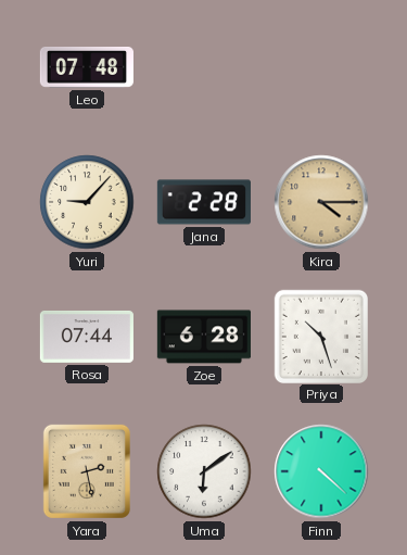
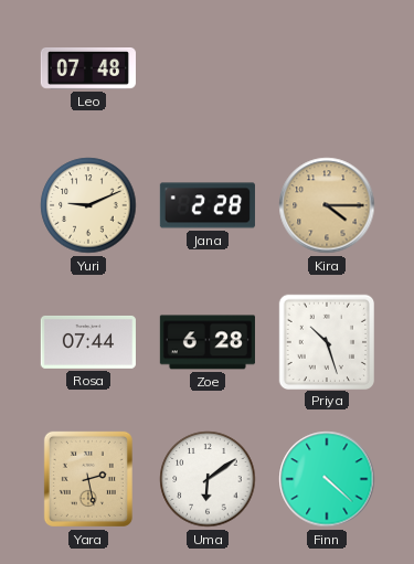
Yuri: 9:07 -> 9:11
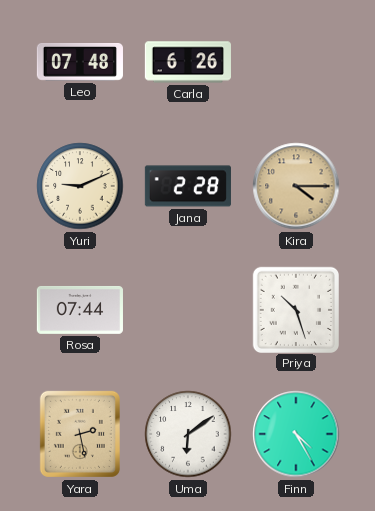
Carla: none -> 6:26
Zoe: 6:28 -> none
Finn: 4:22 -> 4:25
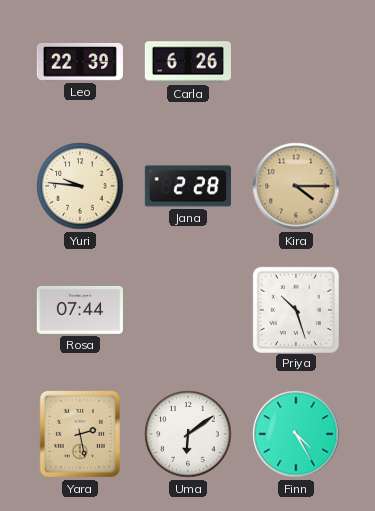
Leo: 07:48 -> 22:39
Yuri: 9:11 -> 9:46
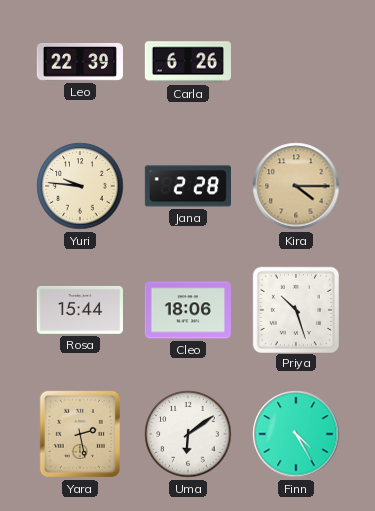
Rosa: 07:44 -> 15:44
Cleo: none -> 18:06
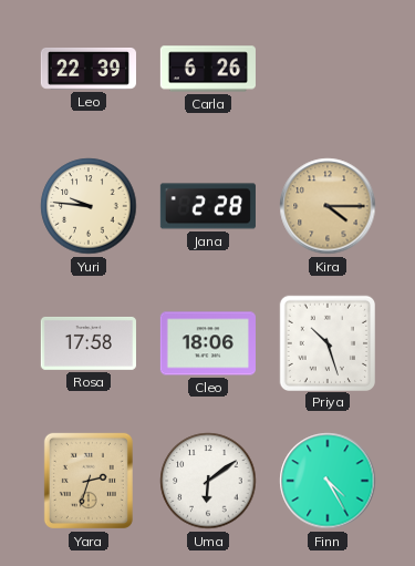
Rosa: 15:44 -> 17:58
Yara: 2:28 -> 2:33
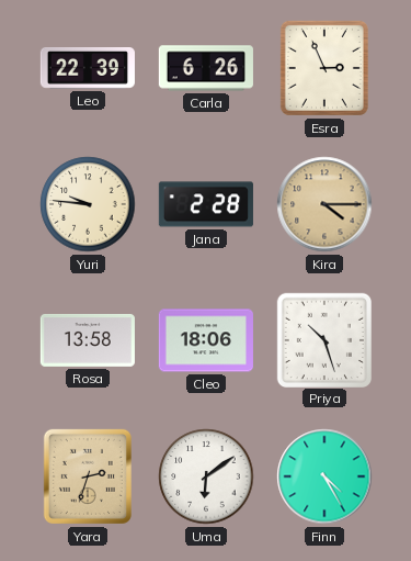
Esra: none -> 2:56
Rosa: 17:58 -> 13:58
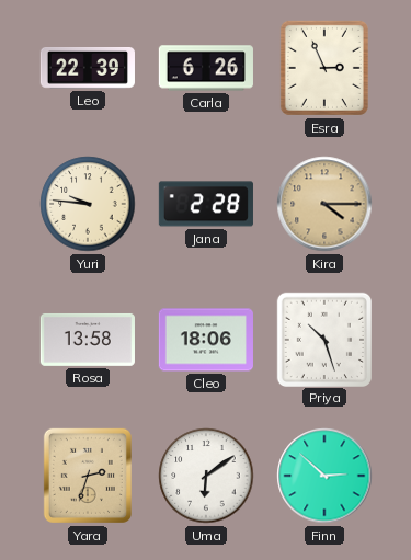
Finn: 4:25 -> 2:52
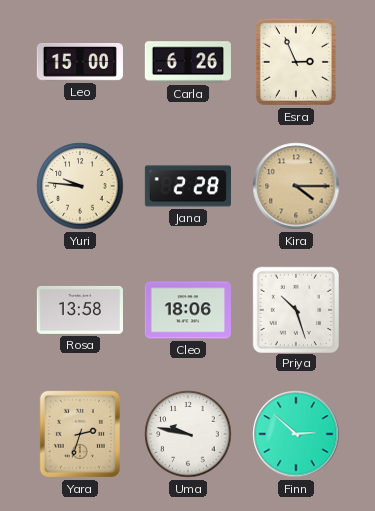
Leo: 22:39 -> 15:00
Uma: 6:09 -> 9:47
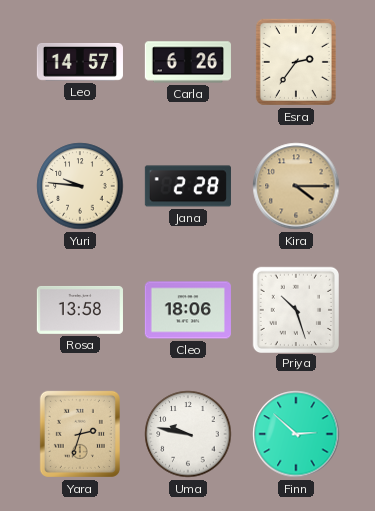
Leo: 15:00 -> 14:57
Esra: 2:56 -> 2:36
